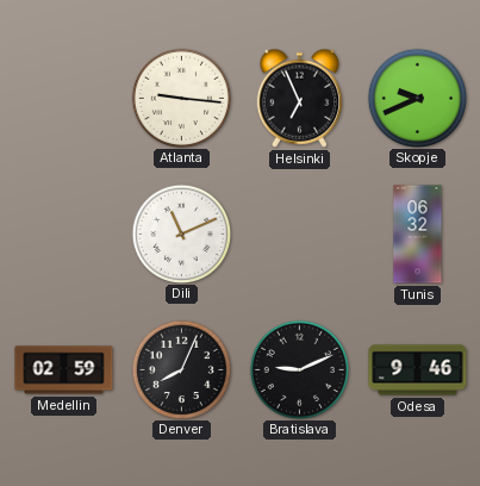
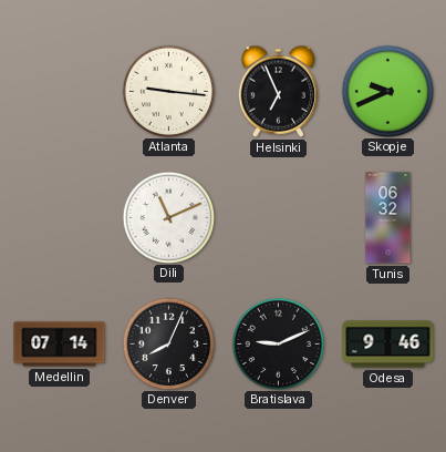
Medellin: 02:59 -> 07:14
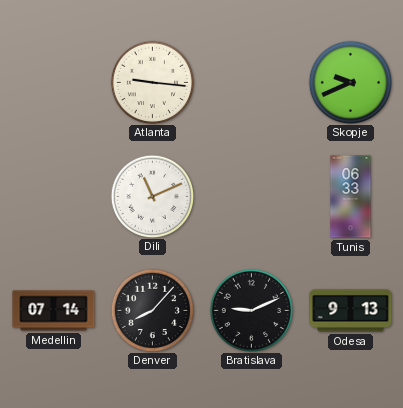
Helsinki: 6:56 -> none
Tunis: 06:32 -> 06:33
Denver: 8:04 -> 8:07
Odesa: 9:46 -> 9:13
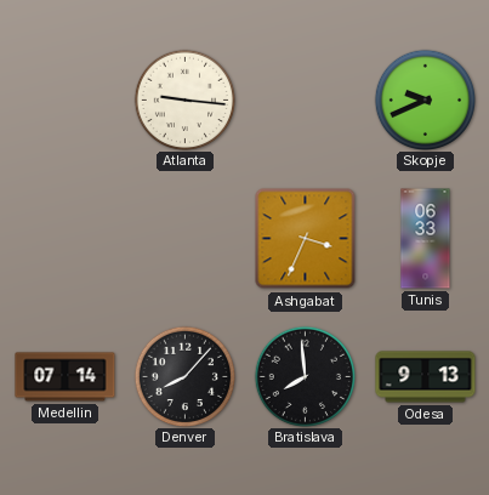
Dili: 11:11 -> none
Ashgabat: none -> 3:34
Bratislava: 9:11 -> 7:59
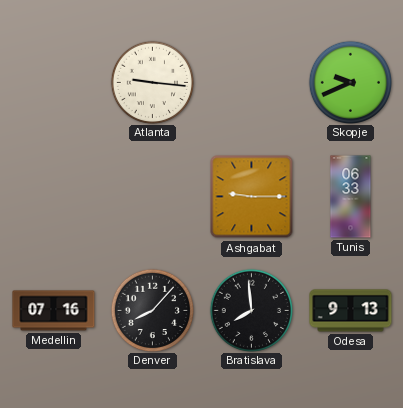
Ashgabat: 3:34 -> 9:15
Medellin: 07:14 -> 07:16
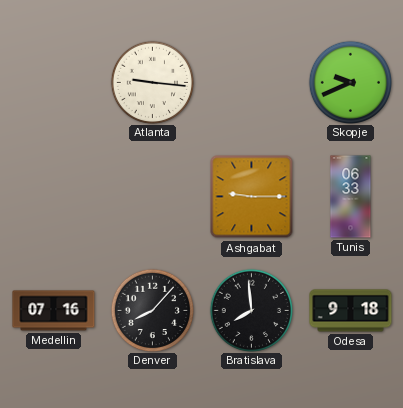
Odesa: 9:13 -> 9:18
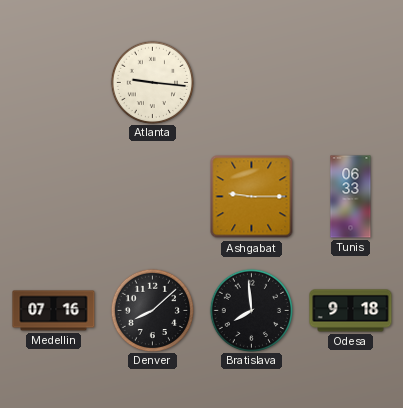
Skopje: 9:41 -> none
Denver: 8:07 -> 8:08
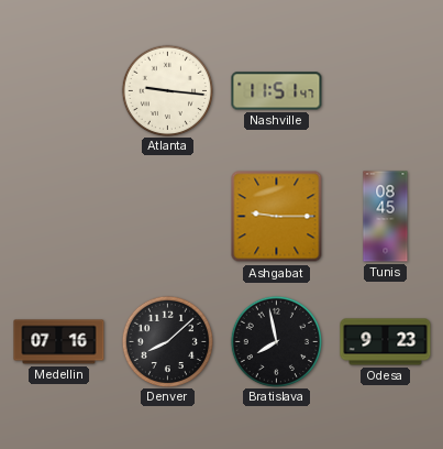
Nashville: none -> 11:51
Tunis: 06:33 -> 08:45
Bratislava: 7:59 -> 7:58
Odesa: 9:18 -> 9:23
